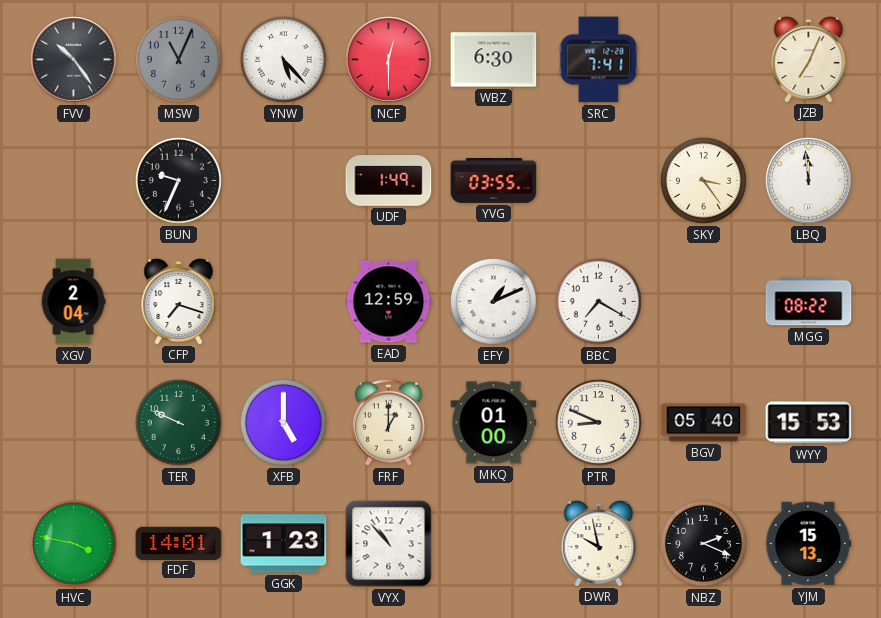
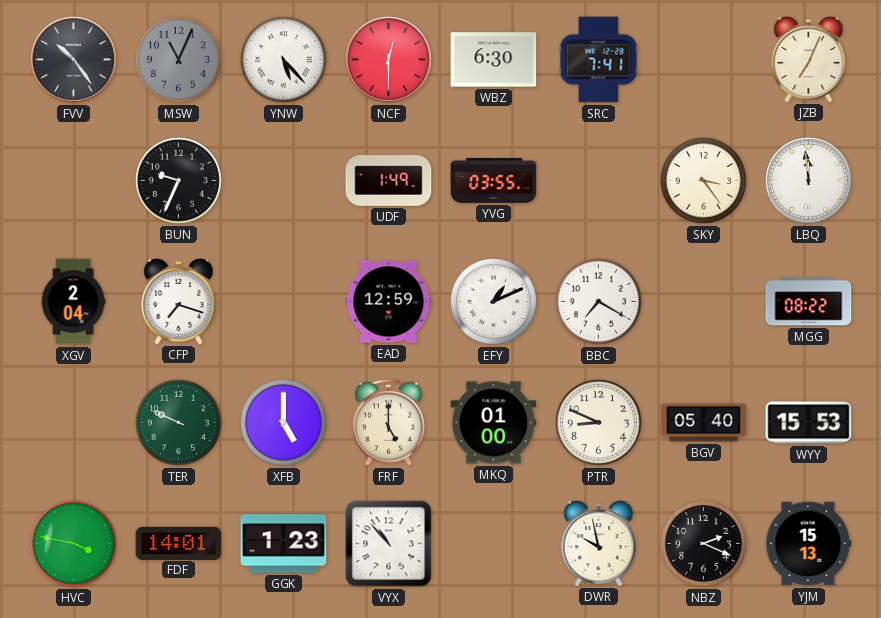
FRF: 1:00 -> 5:00
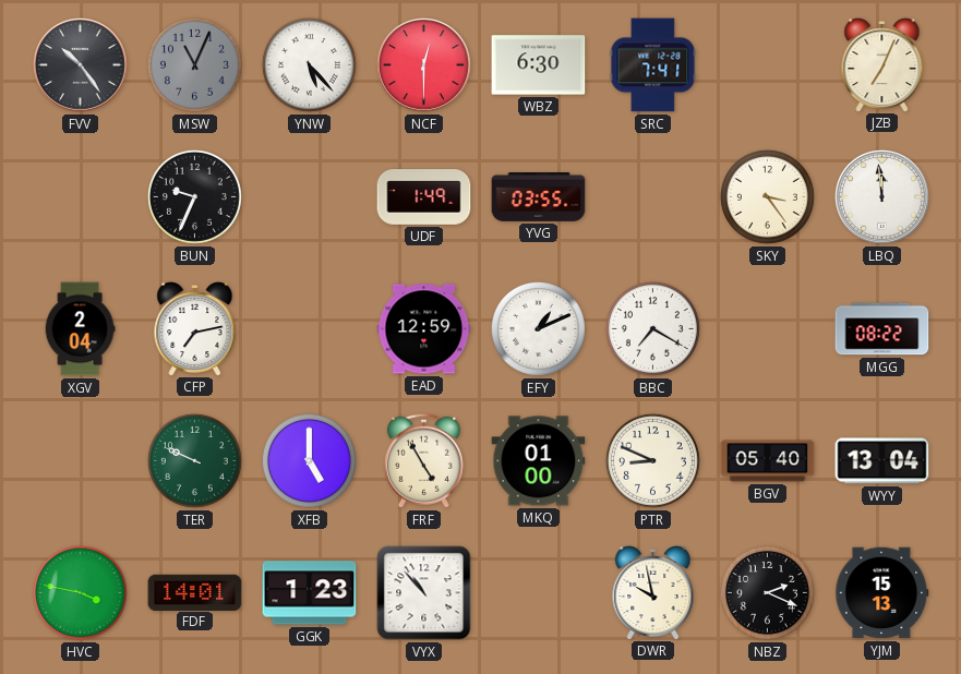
CFP: 7:18 -> 7:13
FRF: 5:00 -> 4:55
WYY: 15:53 -> 13:04
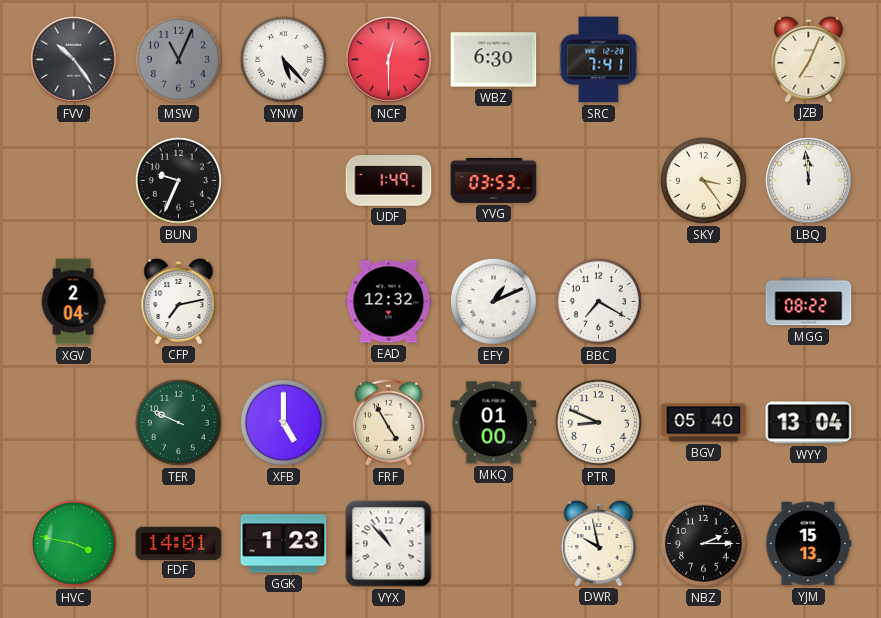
YVG: 03:55 -> 03:53
EAD: 12:59 -> 12:32
NBZ: 2:19 -> 2:15
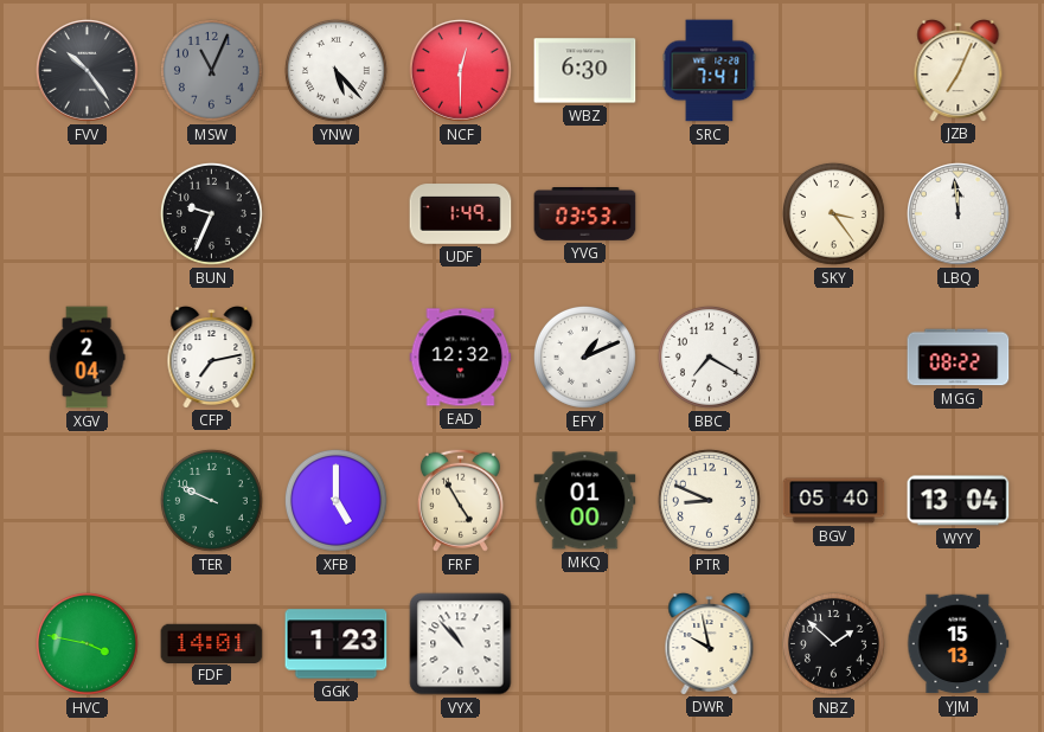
NBZ: 2:15 -> 1:52
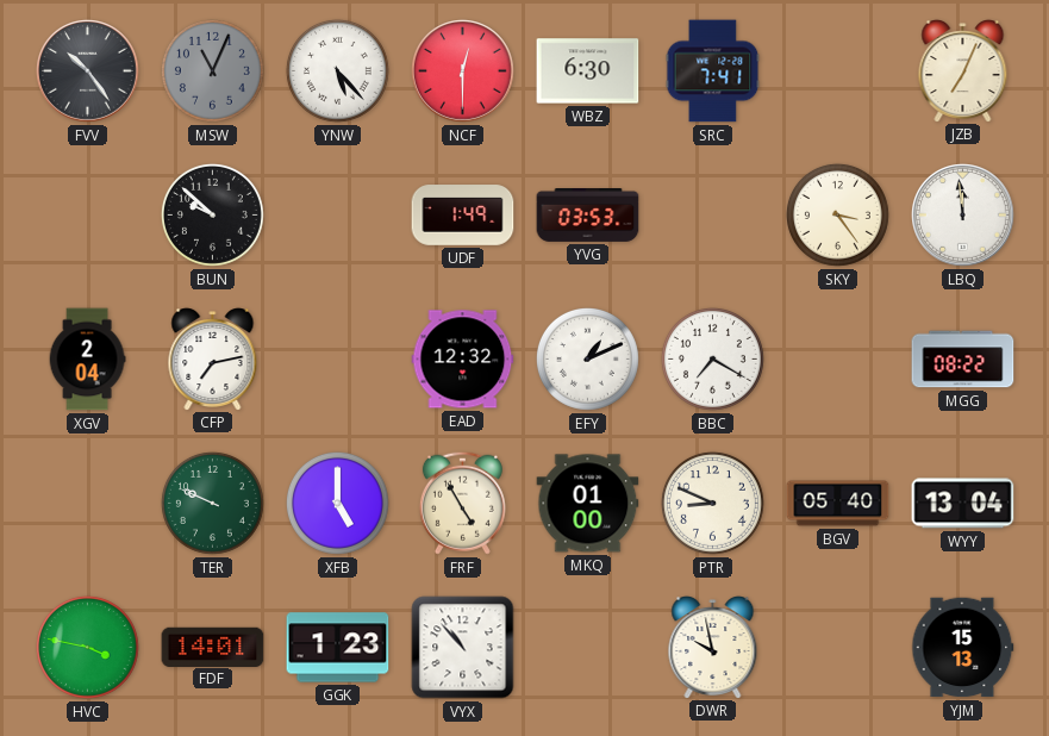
BUN: 9:34 -> 9:52
NBZ: 1:52 -> none
